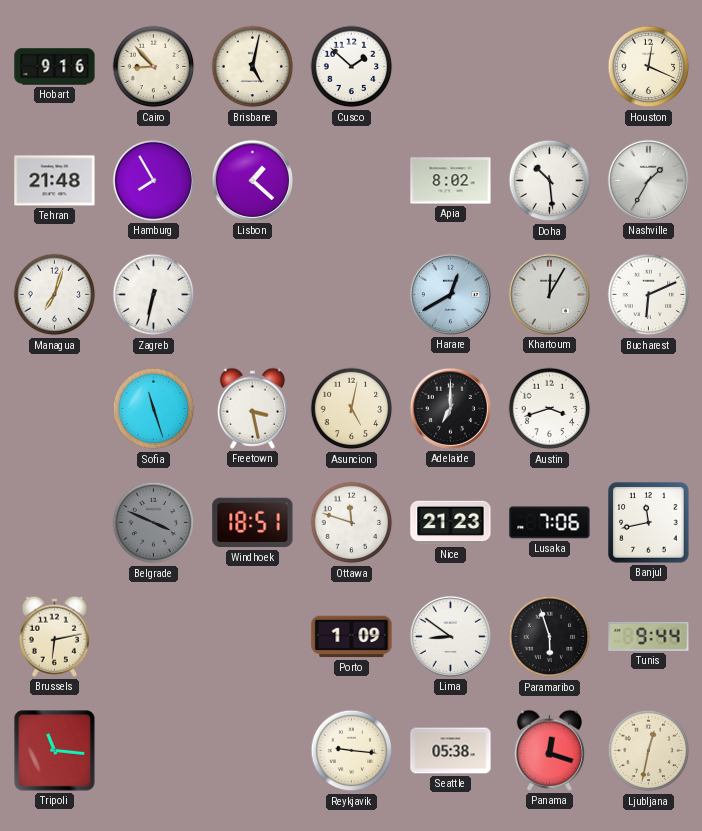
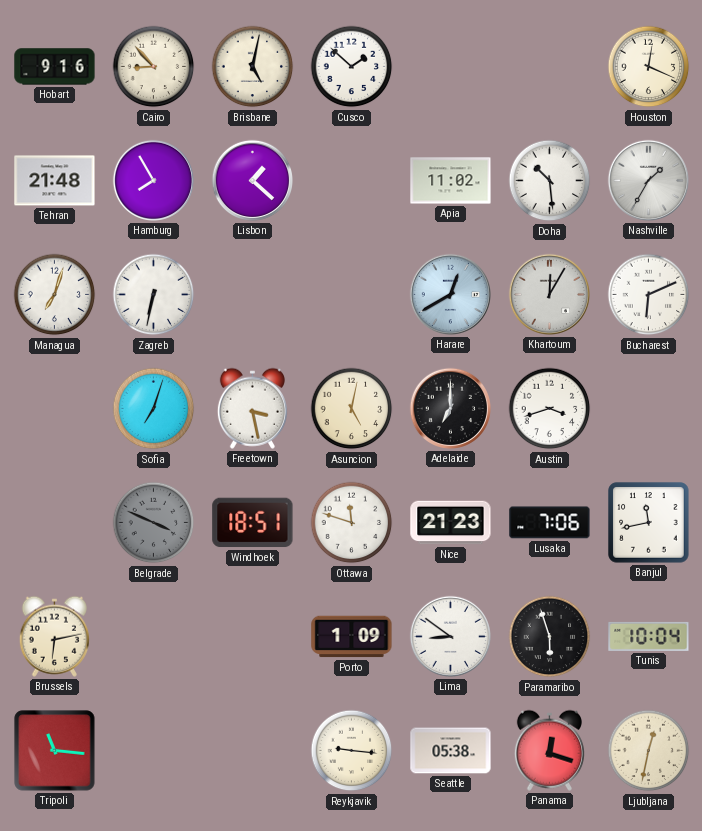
Apia: 8:02 -> 11:02
Sofia: 11:27 -> 7:03
Tunis: 9:44 -> 10:04
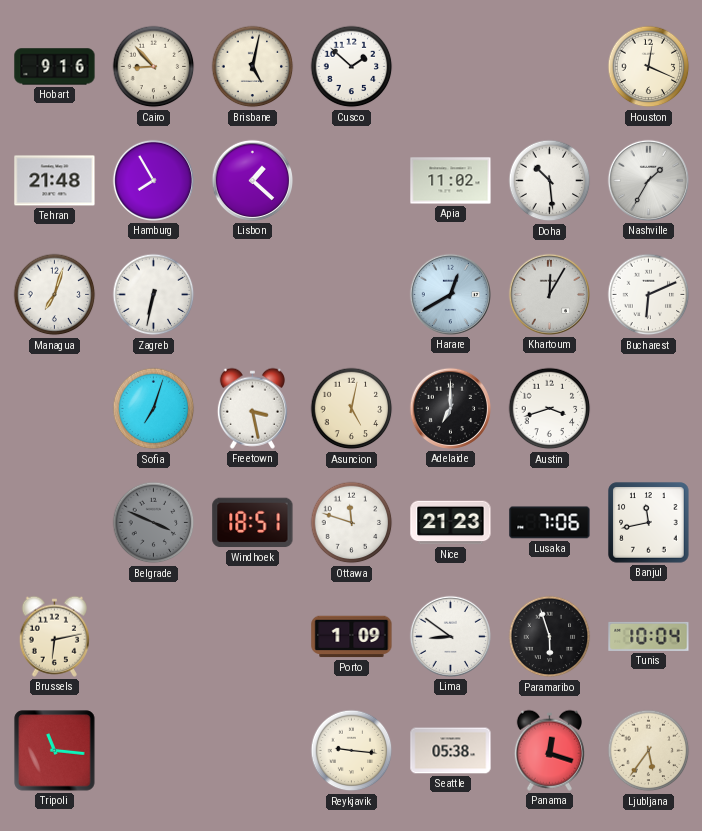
Ljubljana: 12:32 -> 5:36
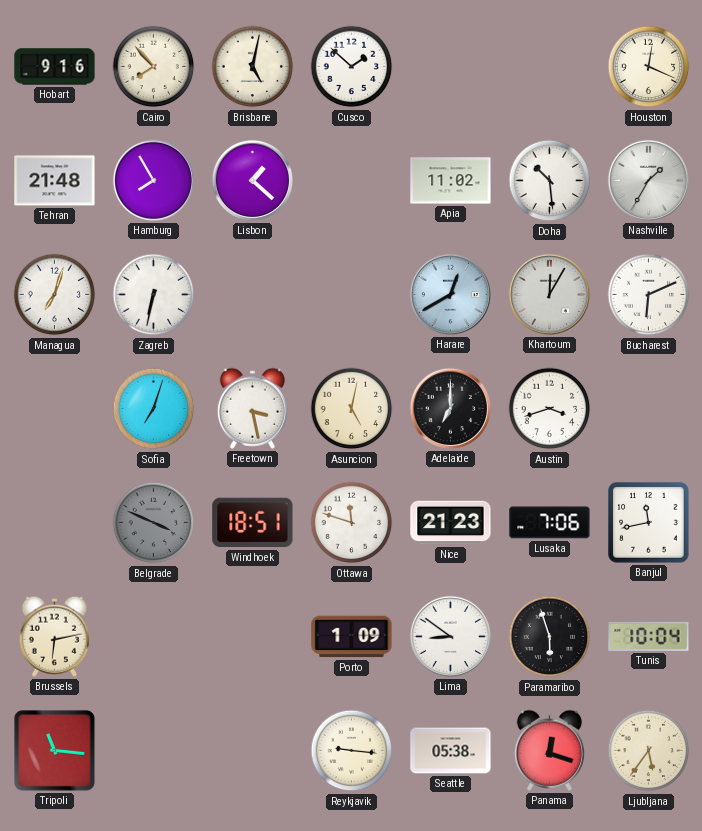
Cairo: 8:53 -> 7:53
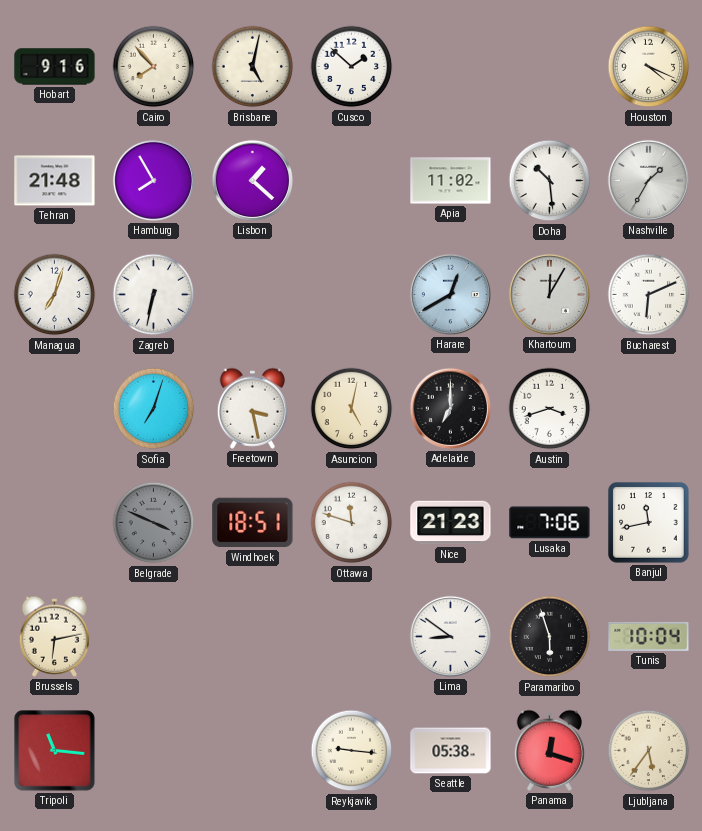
Houston: 12:19 -> 4:19
Porto: 1:09 -> none
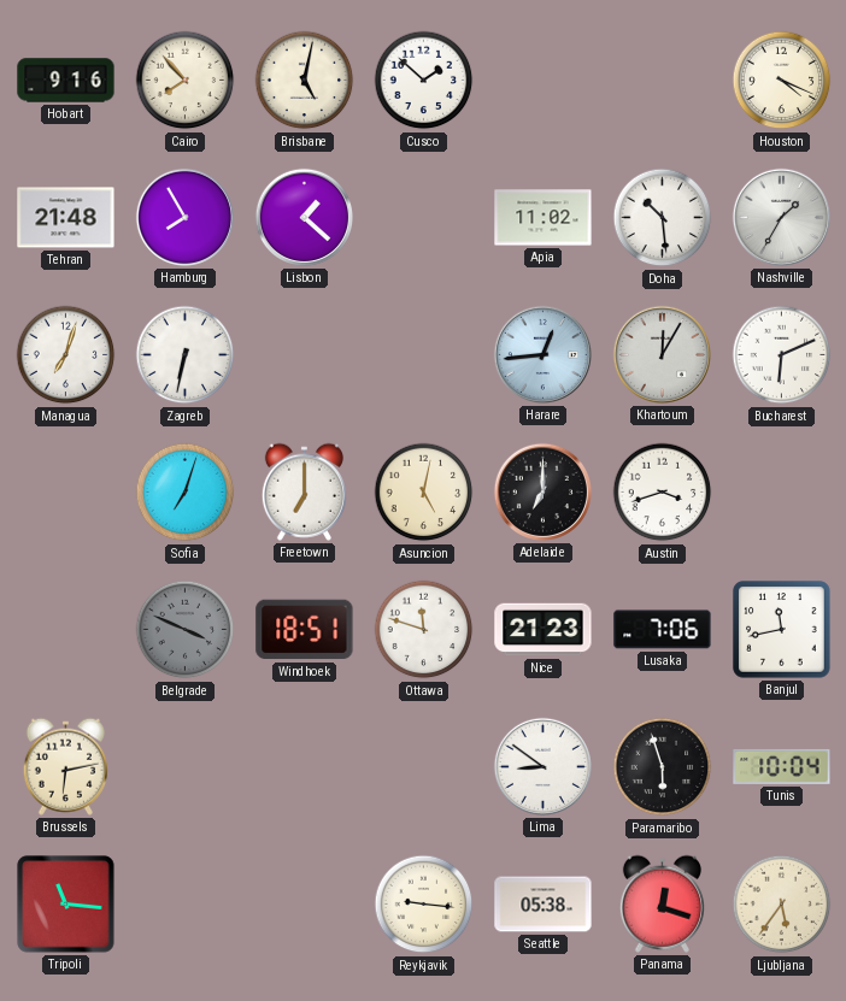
Harare: 12:40 -> 12:44
Freetown: 3:28 -> 7:00
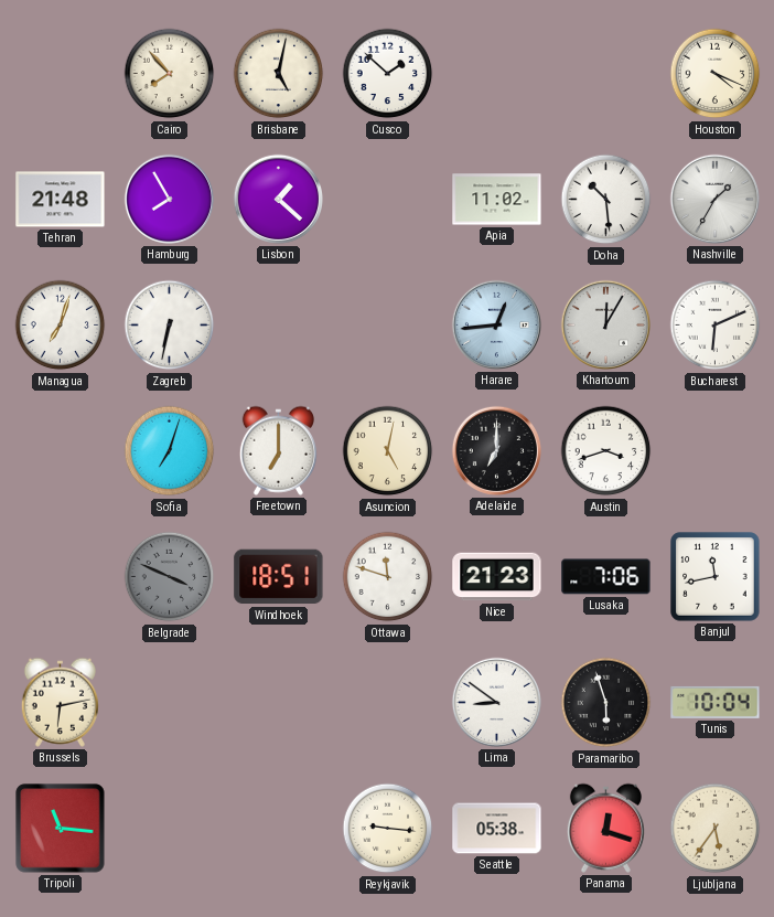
Hobart: 9:16 -> none
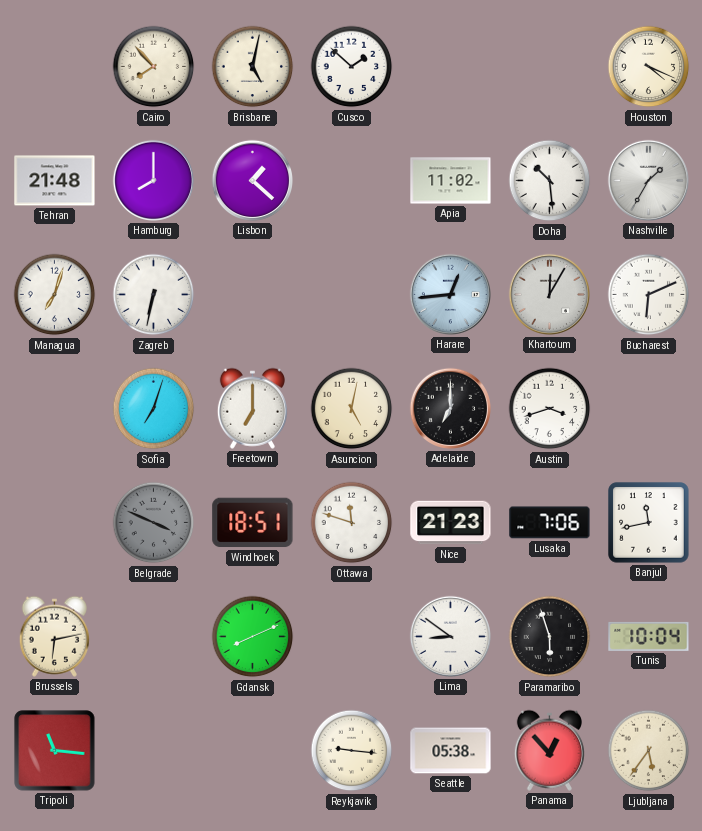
Hamburg: 7:55 -> 8:00
Gdansk: none -> 8:11
Panama: 12:18 -> 12:53
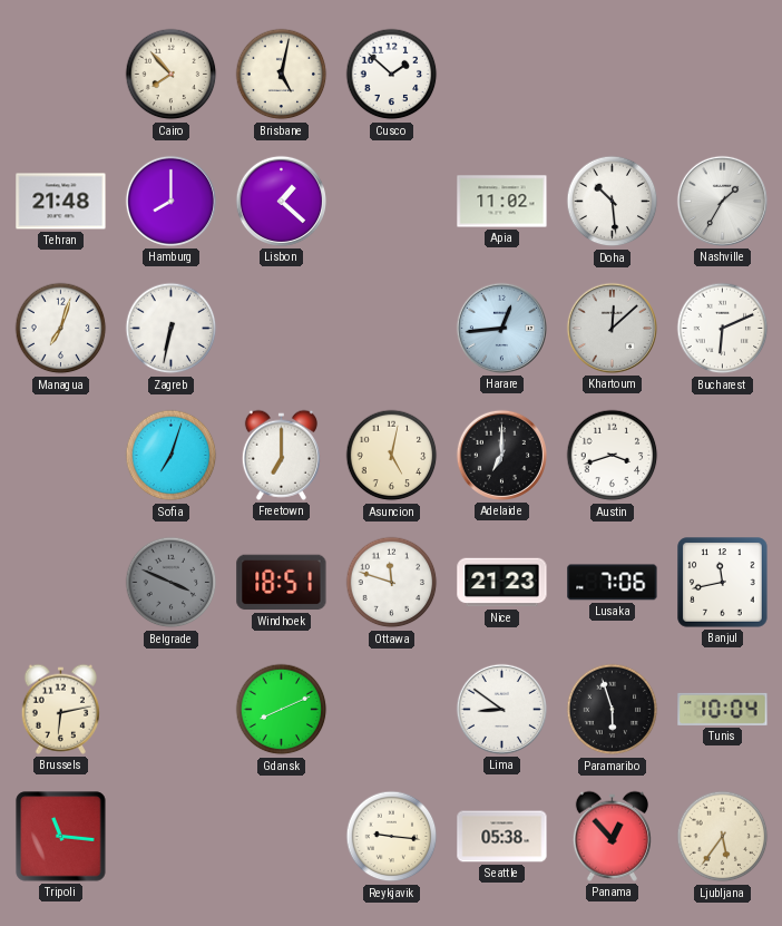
Houston: 4:19 -> none
Khartoum: 12:05 -> 12:08
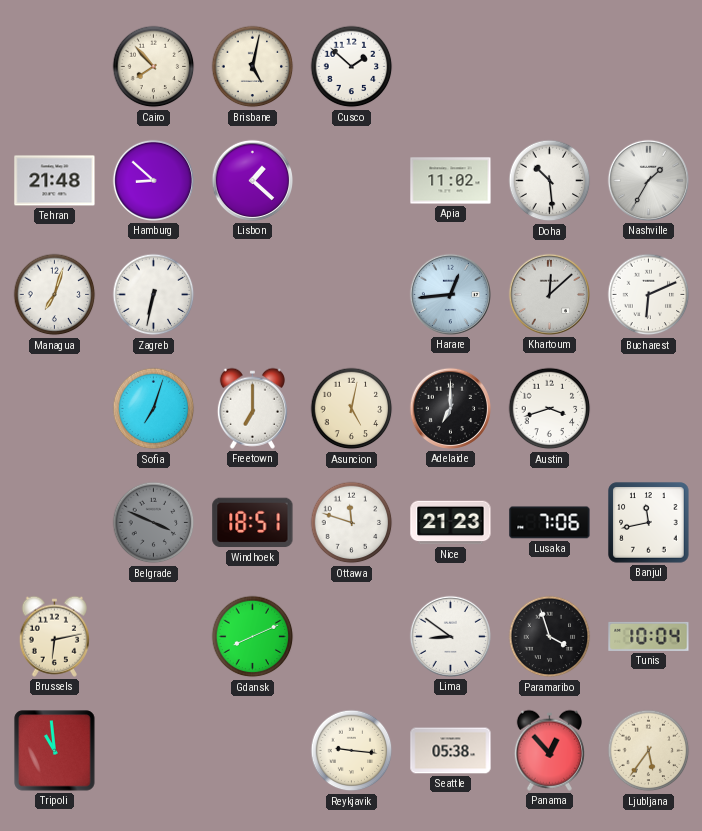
Hamburg: 8:00 -> 8:52
Paramaribo: 5:57 -> 3:57
Tripoli: 11:16 -> 10:59
